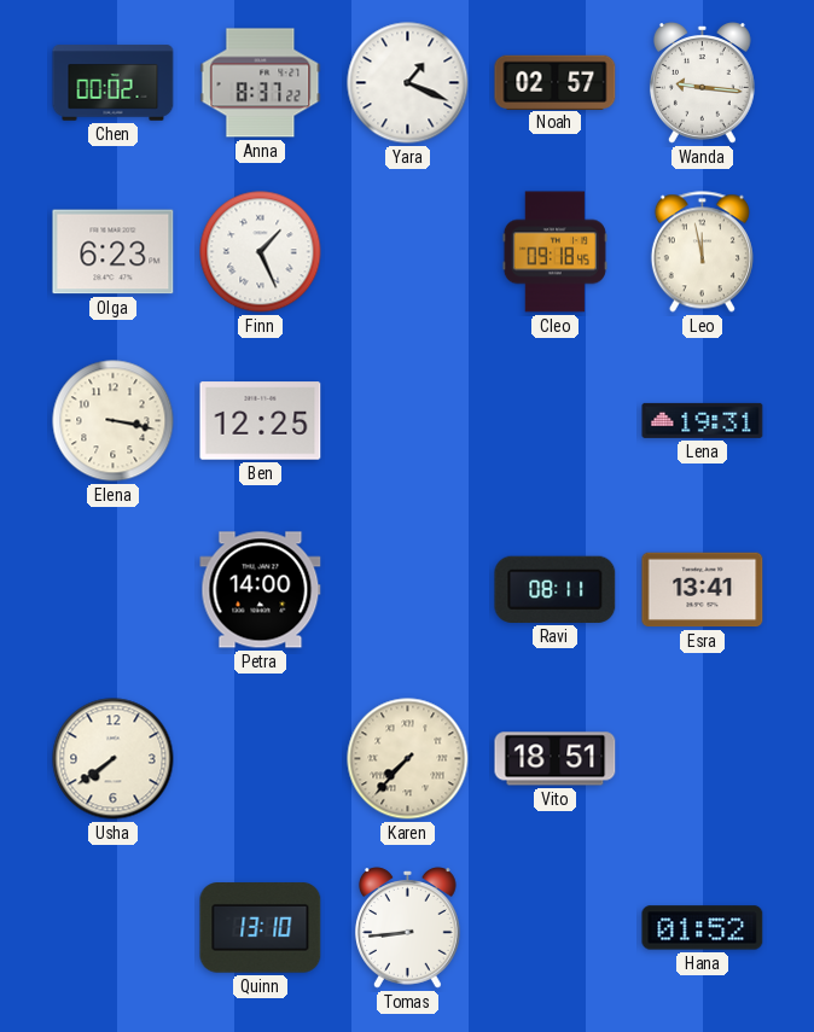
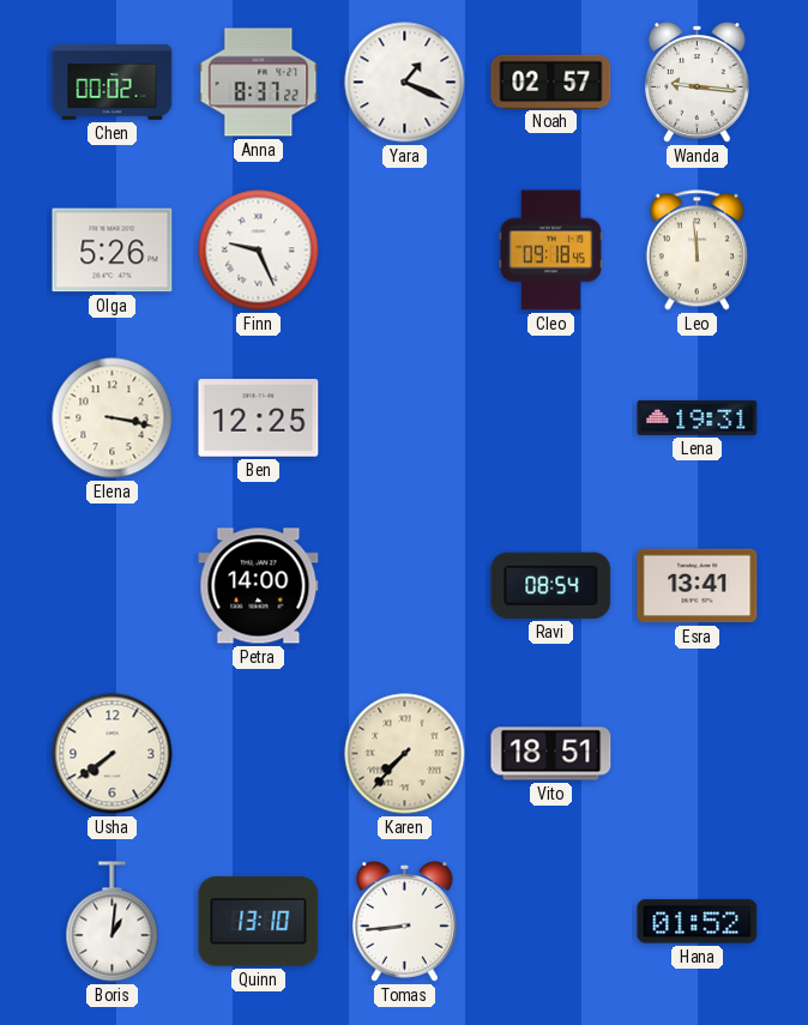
Olga: 6:23 -> 5:26
Finn: 1:26 -> 9:26
Leo: 11:58 -> 11:59
Ravi: 08:11 -> 08:54
Boris: none -> 1:01
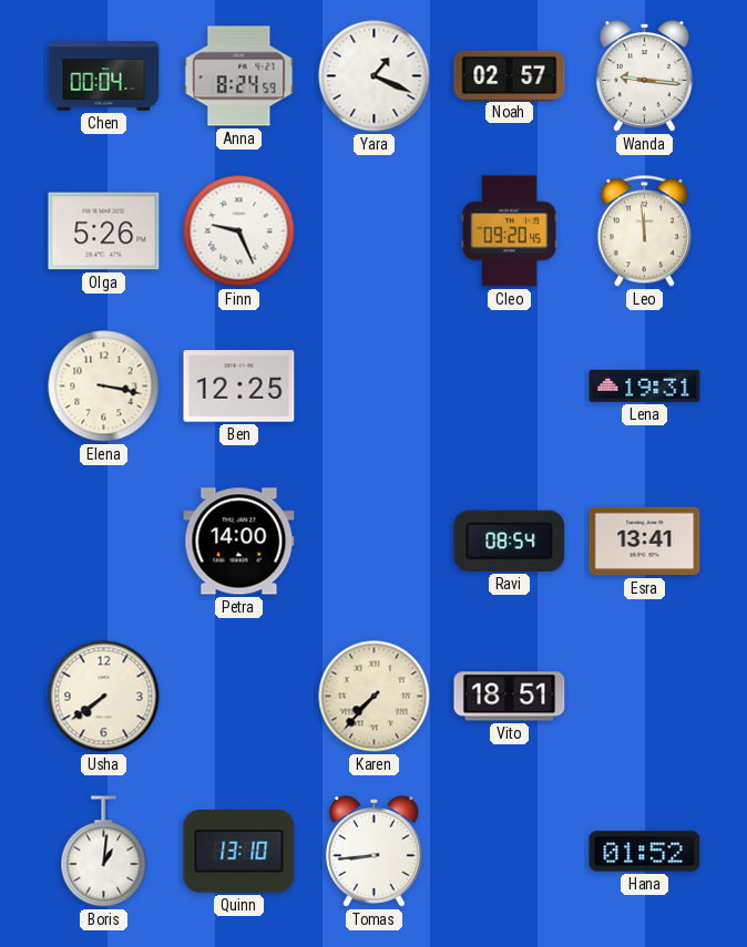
Chen: 00:02 -> 00:04
Anna: 8:37 -> 8:24
Cleo: 09:18 -> 09:20
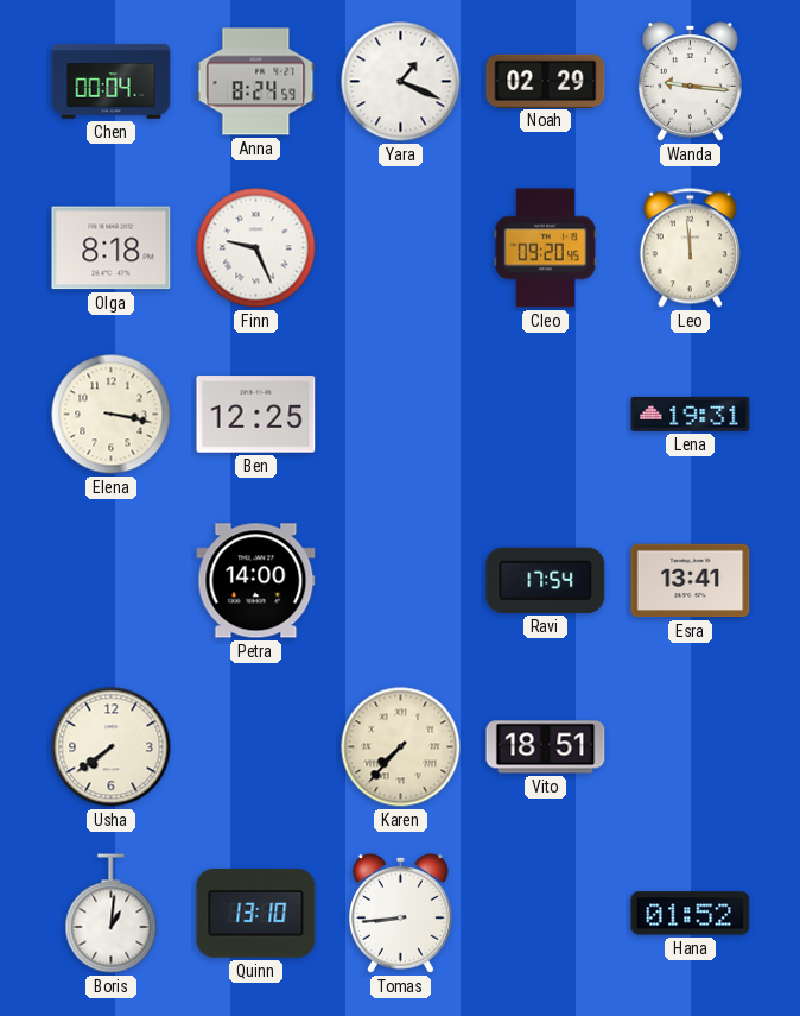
Noah: 02:57 -> 02:29
Olga: 5:26 -> 8:18
Ravi: 08:54 -> 17:54
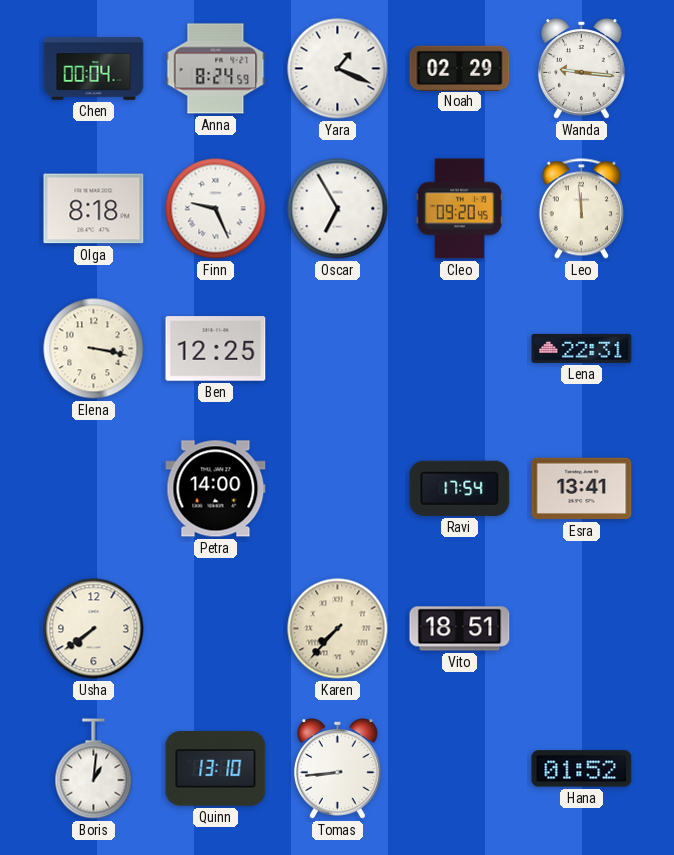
Oscar: none -> 6:55
Lena: 19:31 -> 22:31
